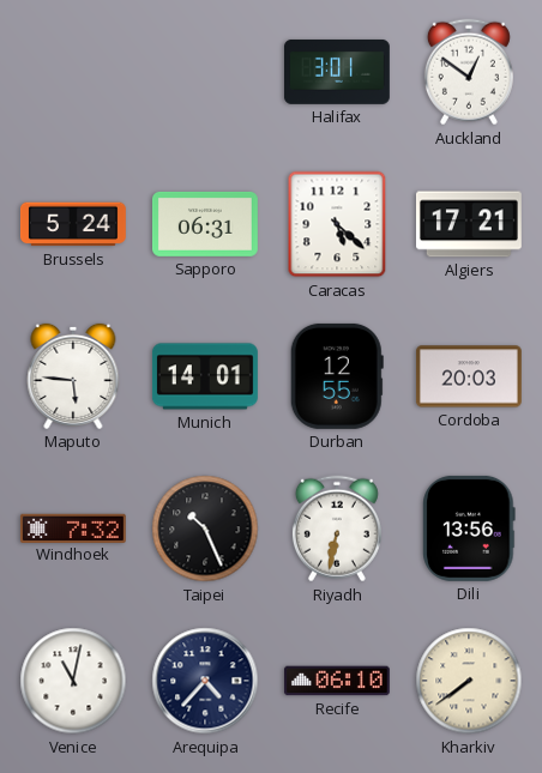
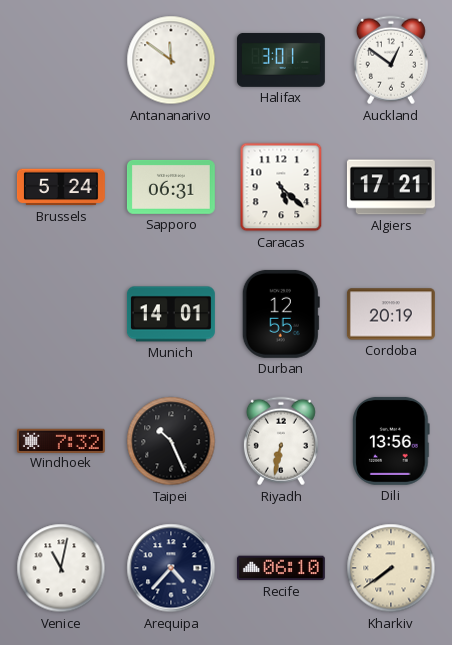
Antananarivo: none -> 11:51
Maputo: 5:46 -> none
Cordoba: 20:03 -> 20:19
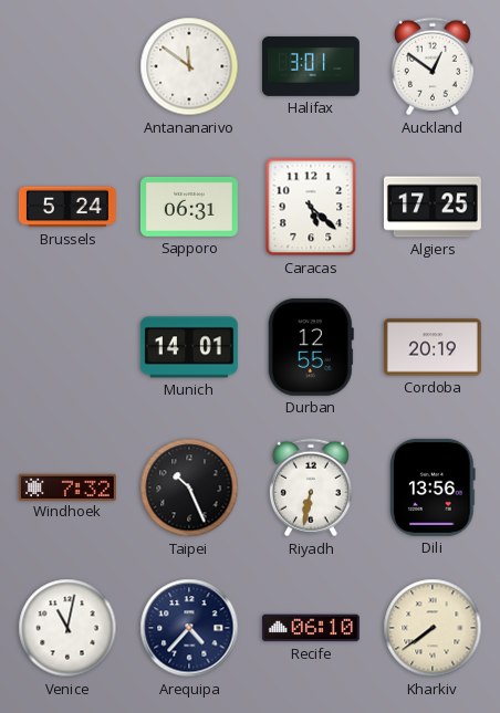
Algiers: 17:21 -> 17:25
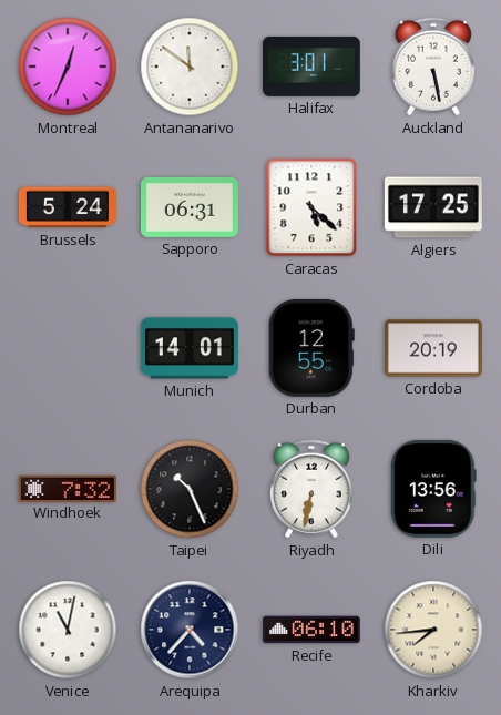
Montreal: none -> 12:34
Auckland: 12:51 -> 5:28
Kharkiv: 7:39 -> 7:44
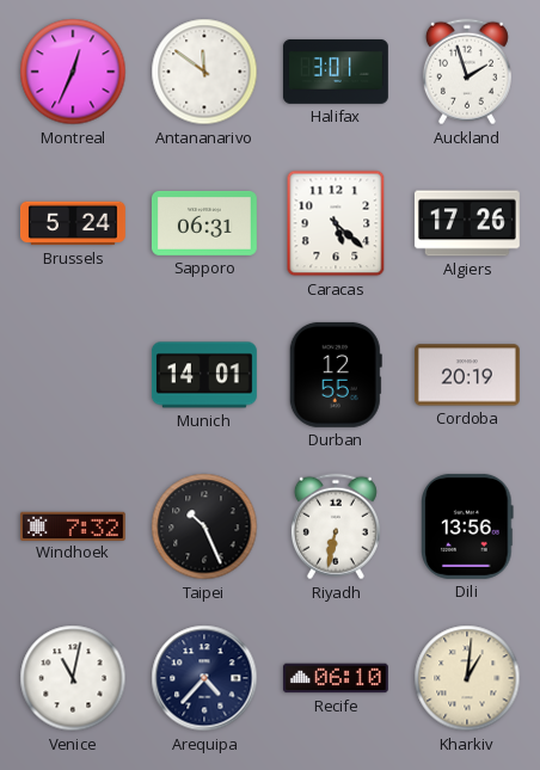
Auckland: 5:28 -> 1:57
Algiers: 17:25 -> 17:26
Kharkiv: 7:44 -> 1:01
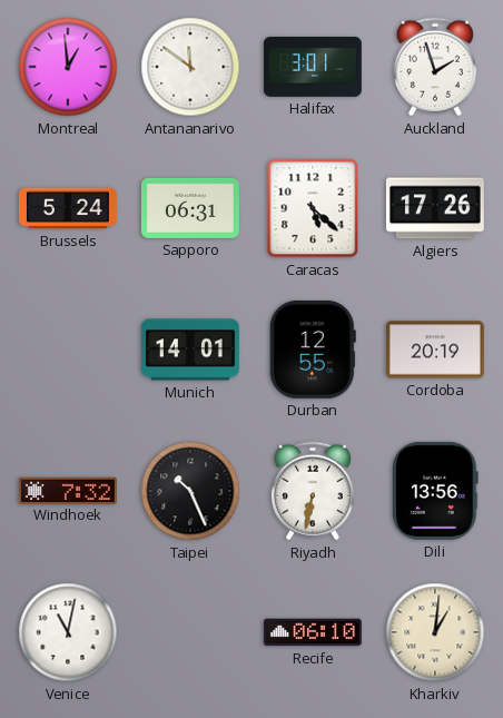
Montreal: 12:34 -> 12:59
Arequipa: 4:37 -> none
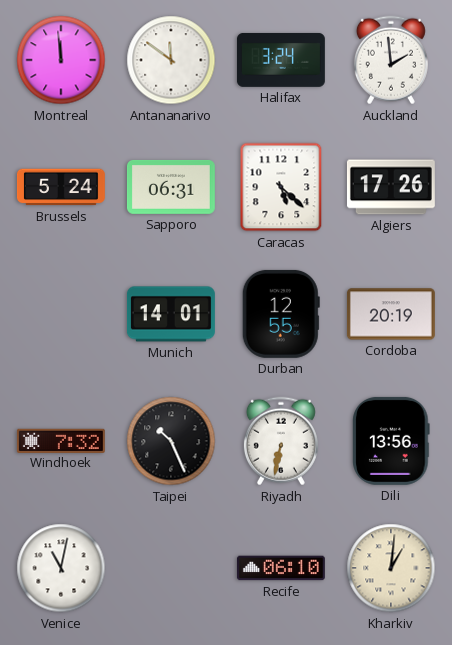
Montreal: 12:59 -> 11:59
Halifax: 3:01 -> 3:24
Auckland: 1:57 -> 1:59
